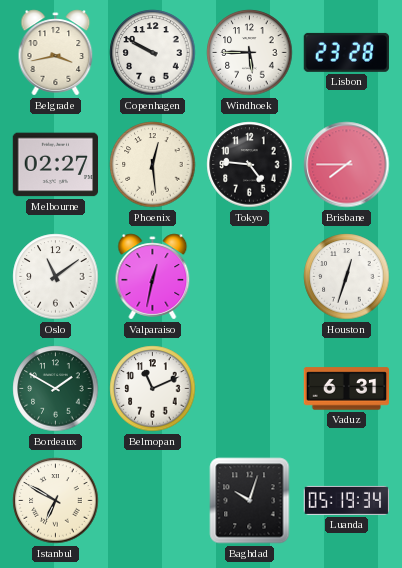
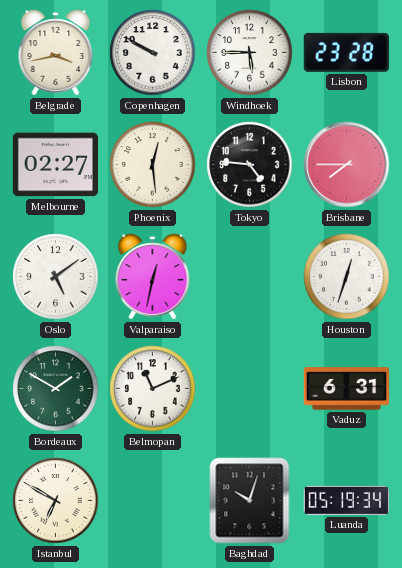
Oslo: 11:09 -> 5:09
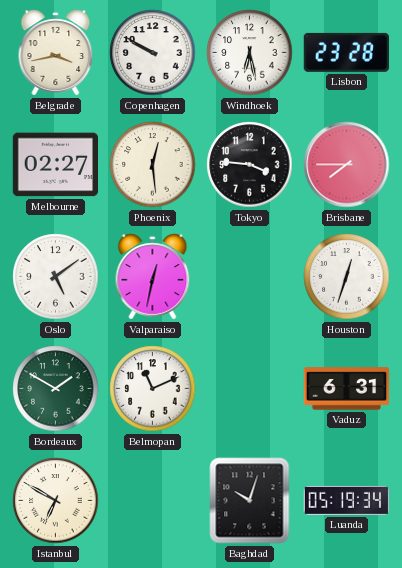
Windhoek: 5:45 -> 6:28
Tokyo: 4:46 -> 3:46
